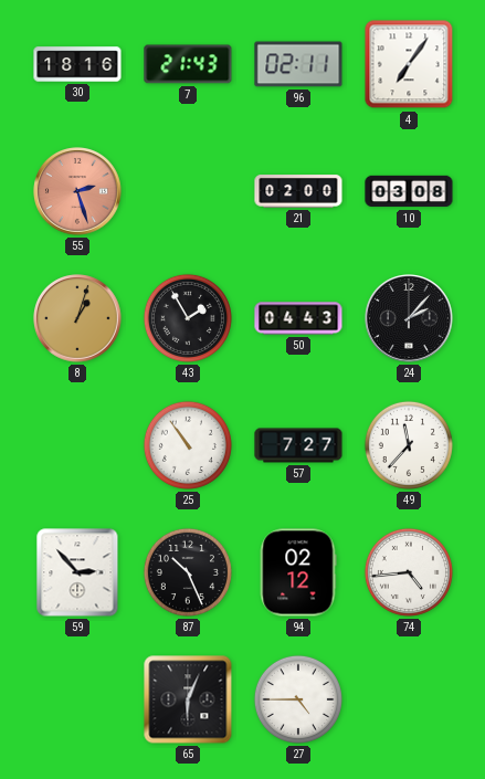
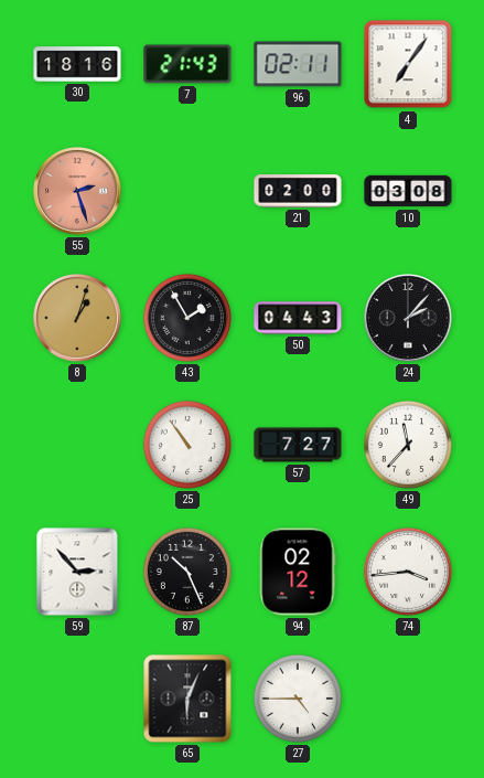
74: 4:44 -> 3:44
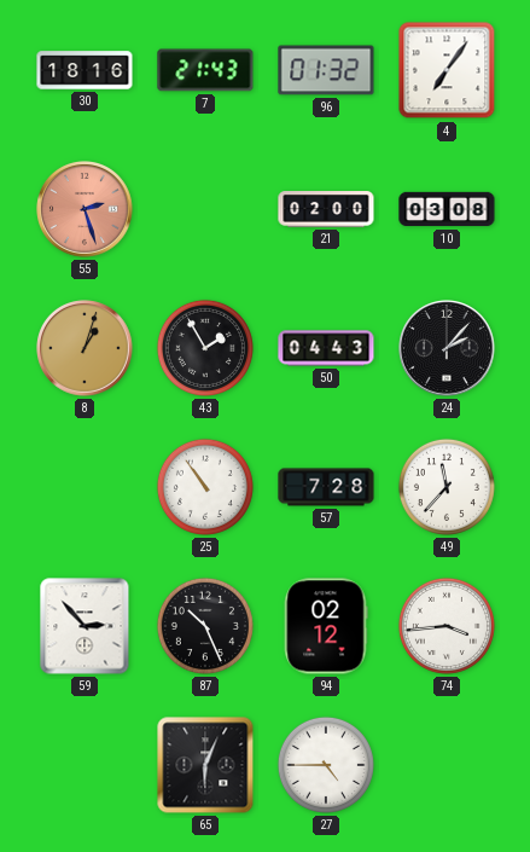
96: 02:11 -> 01:32
57: 7:27 -> 7:28
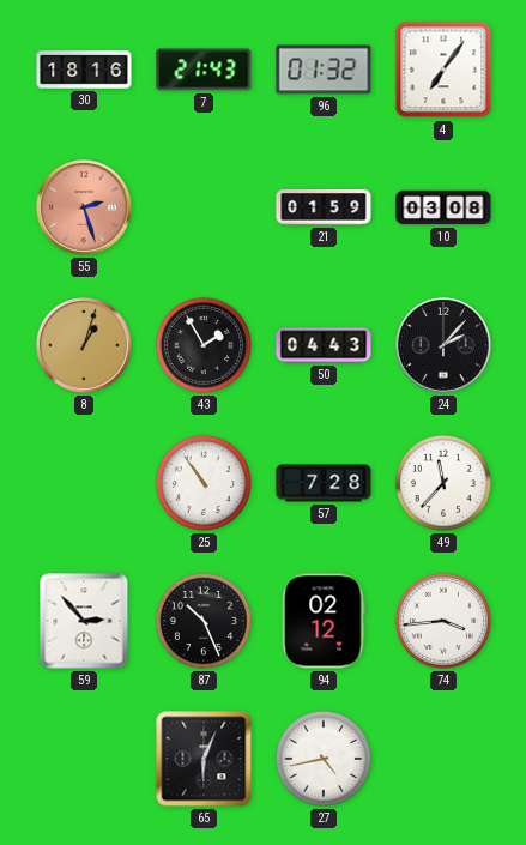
21: 02:00 -> 01:59
27: 4:45 -> 4:43
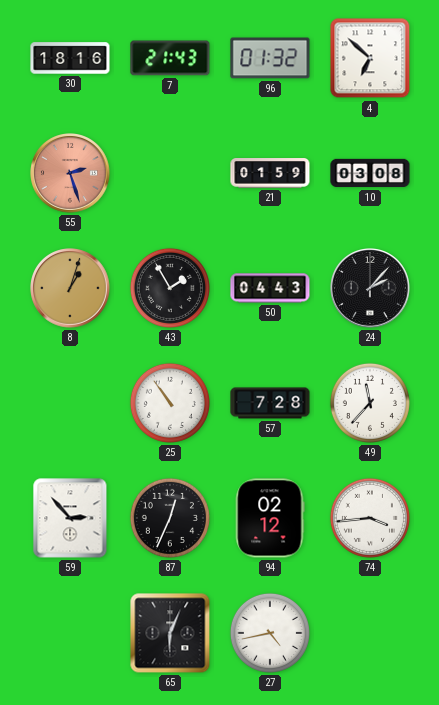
4: 7:06 -> 6:52
87: 10:26 -> 12:34
